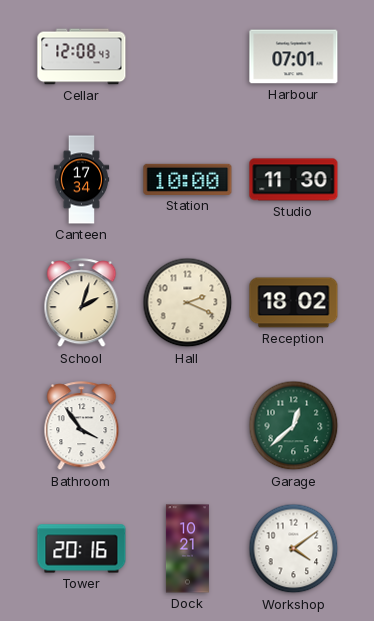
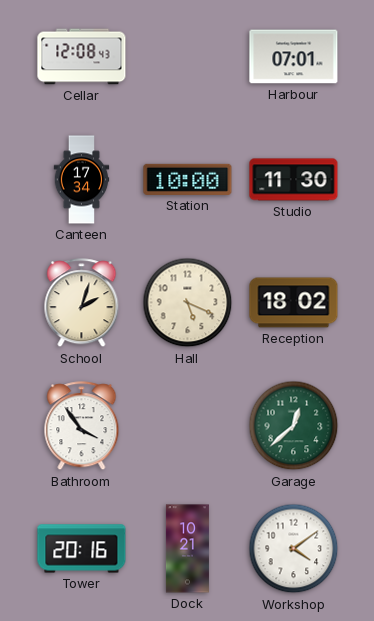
Hall: 2:19 -> 5:19
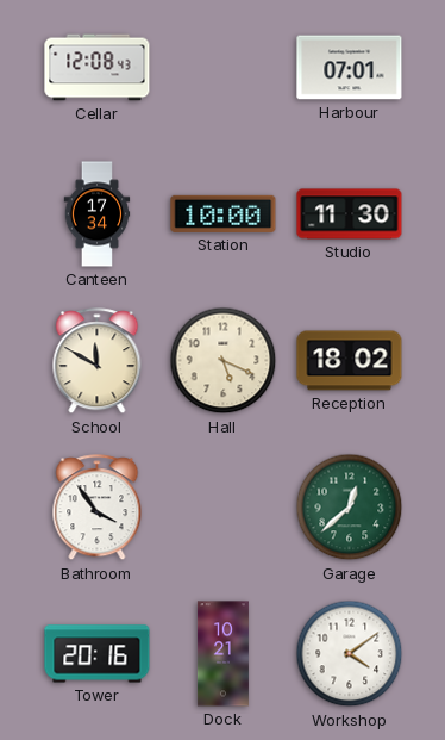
School: 2:03 -> 11:50
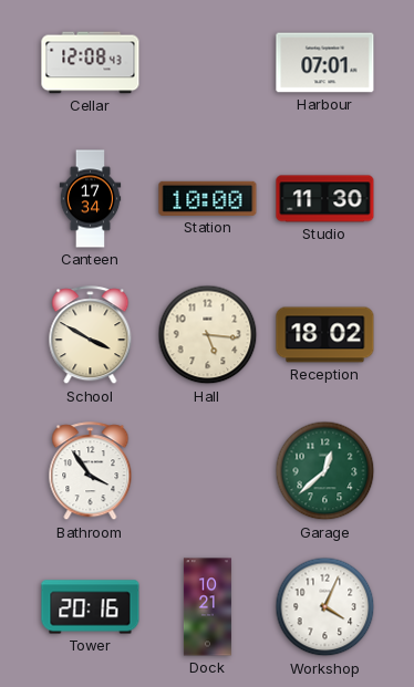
School: 11:50 -> 3:50
Hall: 5:19 -> 5:16
Workshop: 4:09 -> 4:04
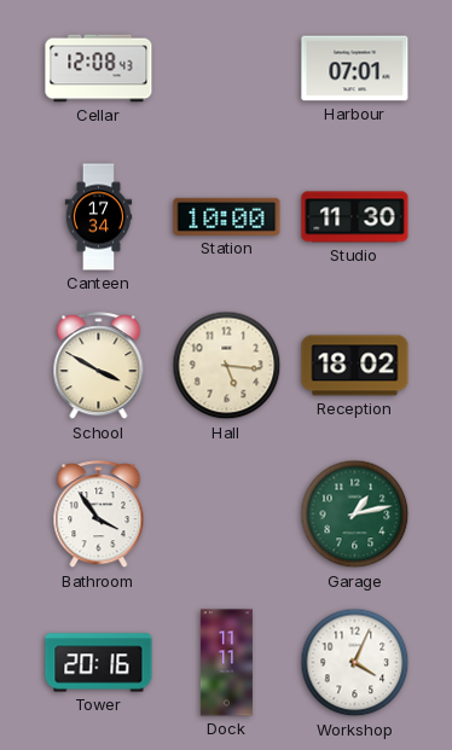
Garage: 12:38 -> 1:13
Dock: 10:21 -> 11:11
